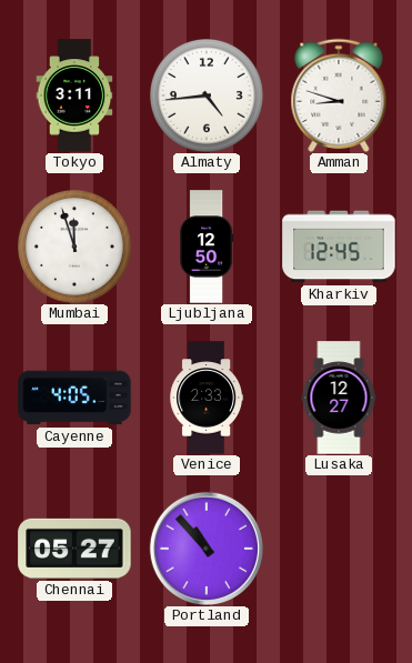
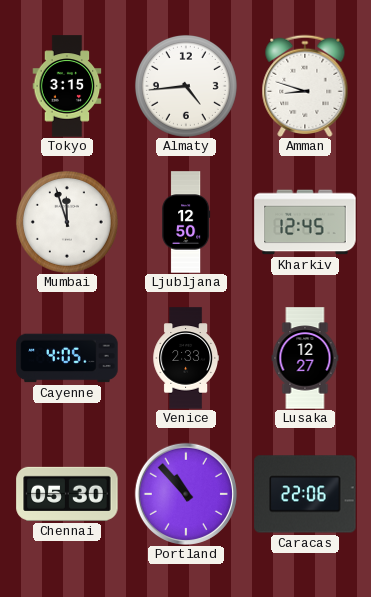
Tokyo: 3:11 -> 3:15
Chennai: 05:27 -> 05:30
Caracas: none -> 22:06
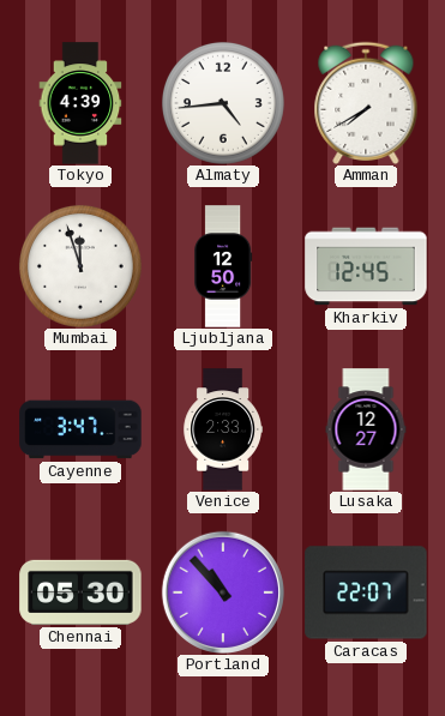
Tokyo: 3:15 -> 4:39
Amman: 8:48 -> 7:40
Cayenne: 4:05 -> 3:47
Caracas: 22:06 -> 22:07
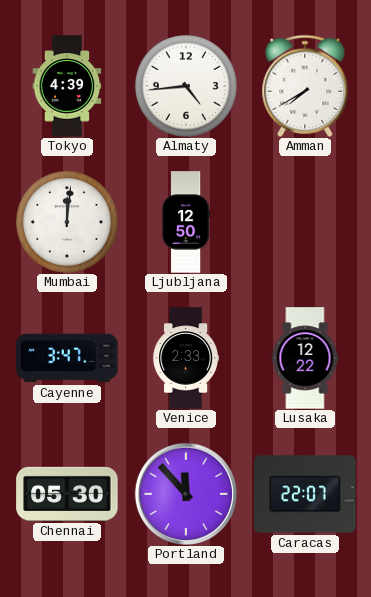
Mumbai: 11:57 -> 12:01
Kharkiv: 12:45 -> none
Lusaka: 12:27 -> 12:22
Portland: 10:53 -> 11:53
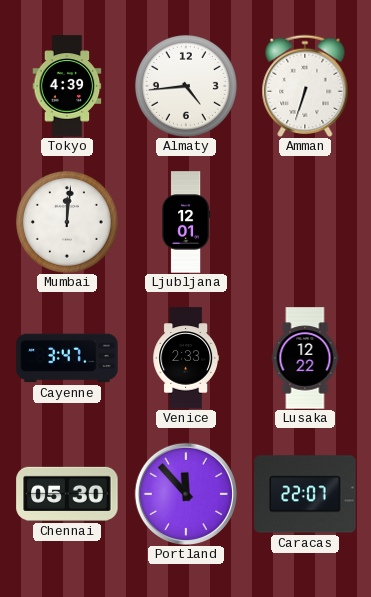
Amman: 7:40 -> 6:33
Ljubljana: 12:50 -> 12:01
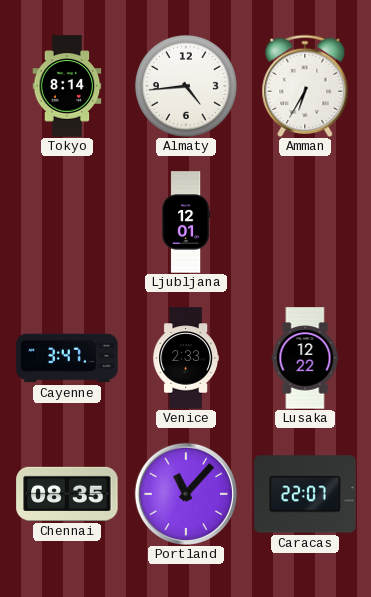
Tokyo: 4:39 -> 8:14
Amman: 6:33 -> 6:35
Mumbai: 12:01 -> none
Chennai: 05:30 -> 08:35
Portland: 11:53 -> 11:07
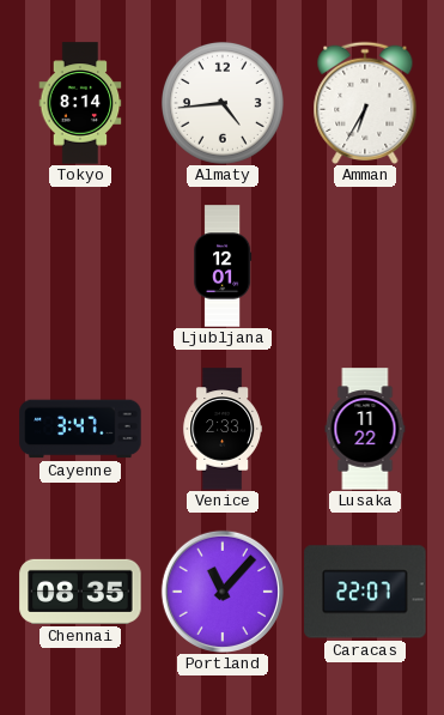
Lusaka: 12:22 -> 11:22
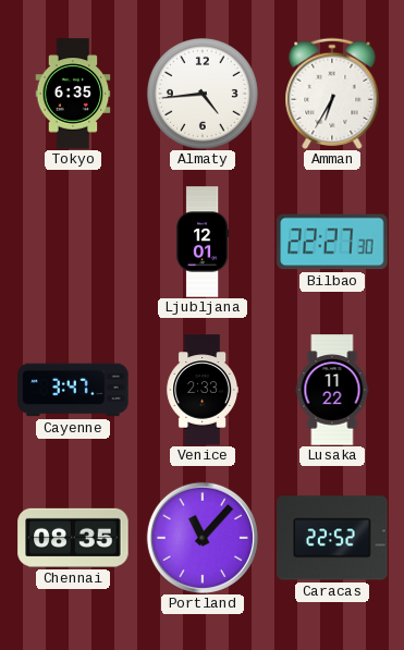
Tokyo: 8:14 -> 6:35
Bilbao: none -> 22:27
Caracas: 22:07 -> 22:52
